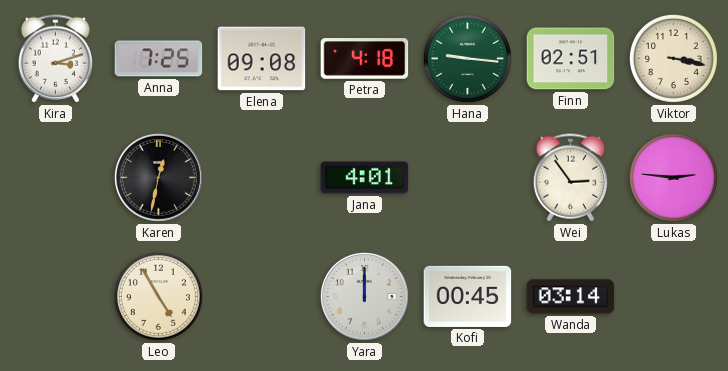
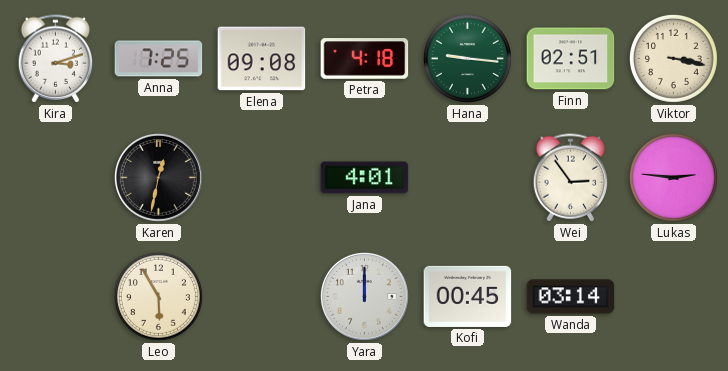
Leo: 4:55 -> 5:55
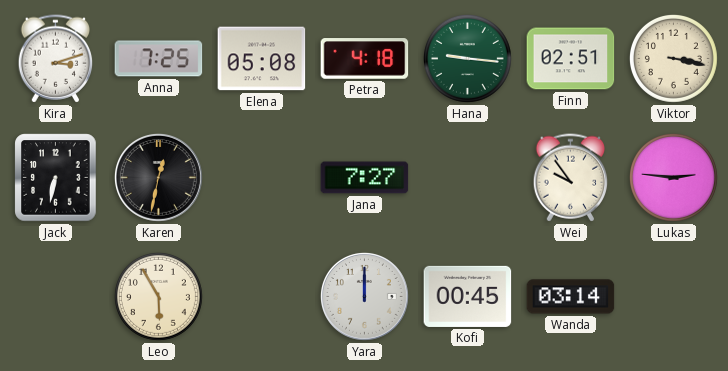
Elena: 09:08 -> 05:08
Jack: none -> 6:32
Jana: 4:01 -> 7:27
Wei: 2:54 -> 9:54
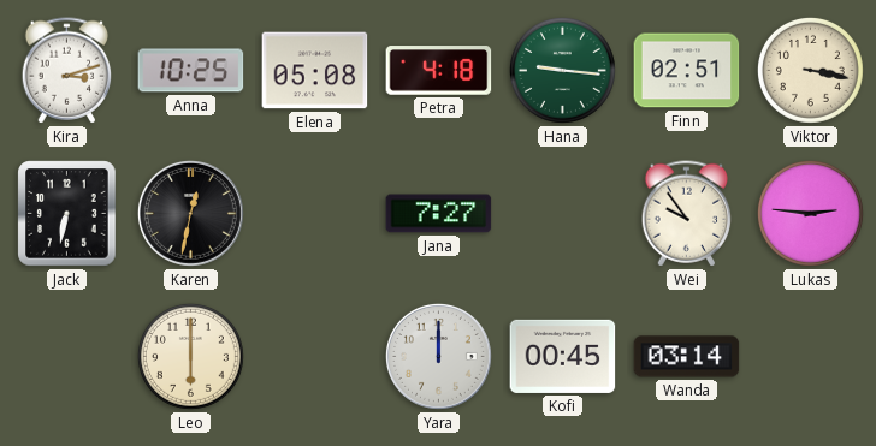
Anna: 7:25 -> 10:25
Leo: 5:55 -> 6:00
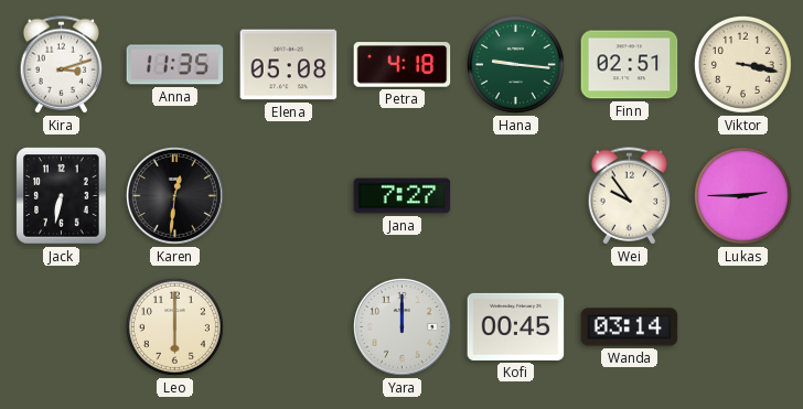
Anna: 10:25 -> 11:35
Karen: 12:32 -> 12:31
Lukas: 2:46 -> 2:45
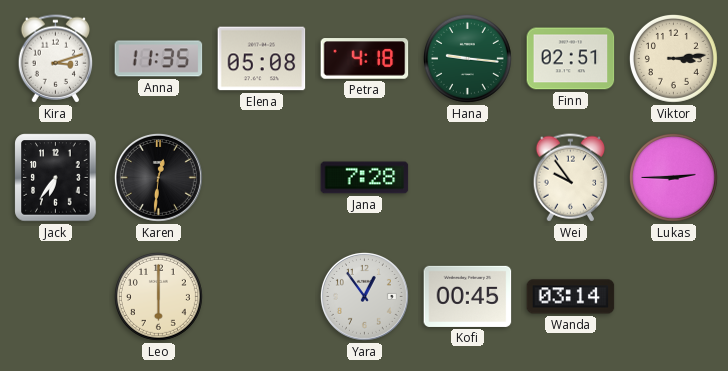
Viktor: 3:17 -> 3:14
Jack: 6:32 -> 6:36
Jana: 7:27 -> 7:28
Yara: 12:00 -> 12:54
